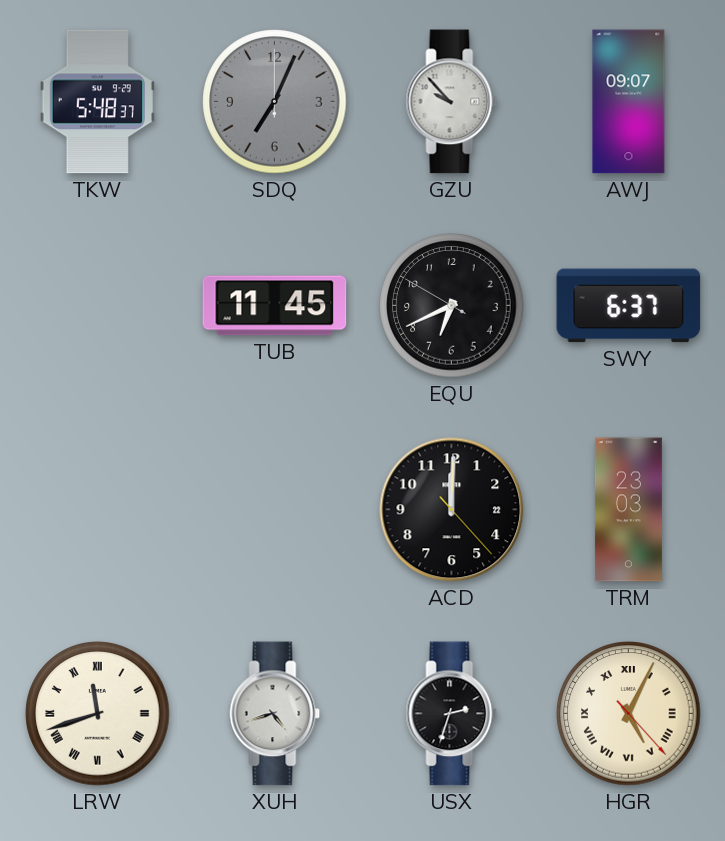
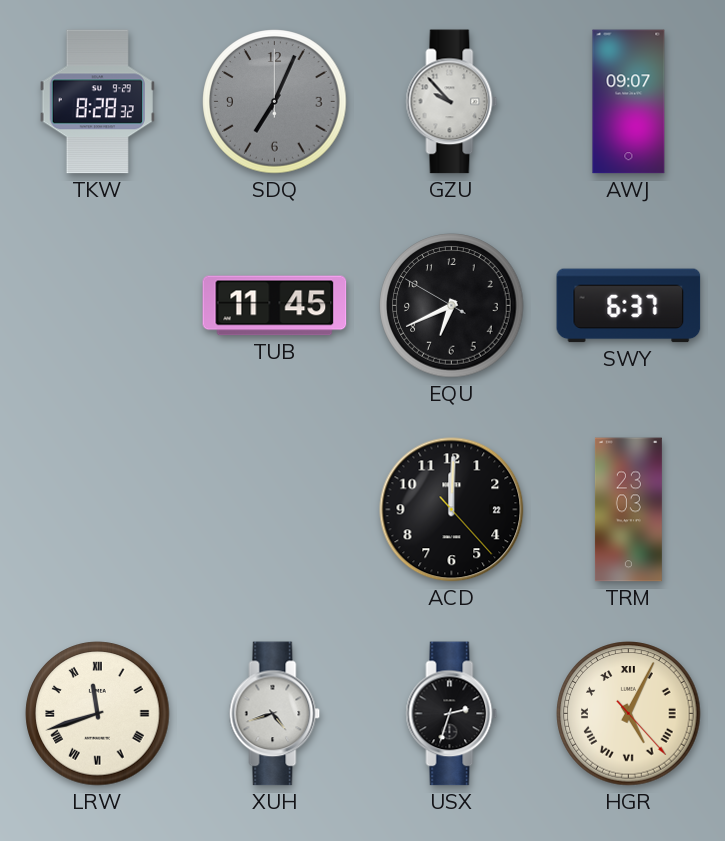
TKW: 5:48 -> 8:28
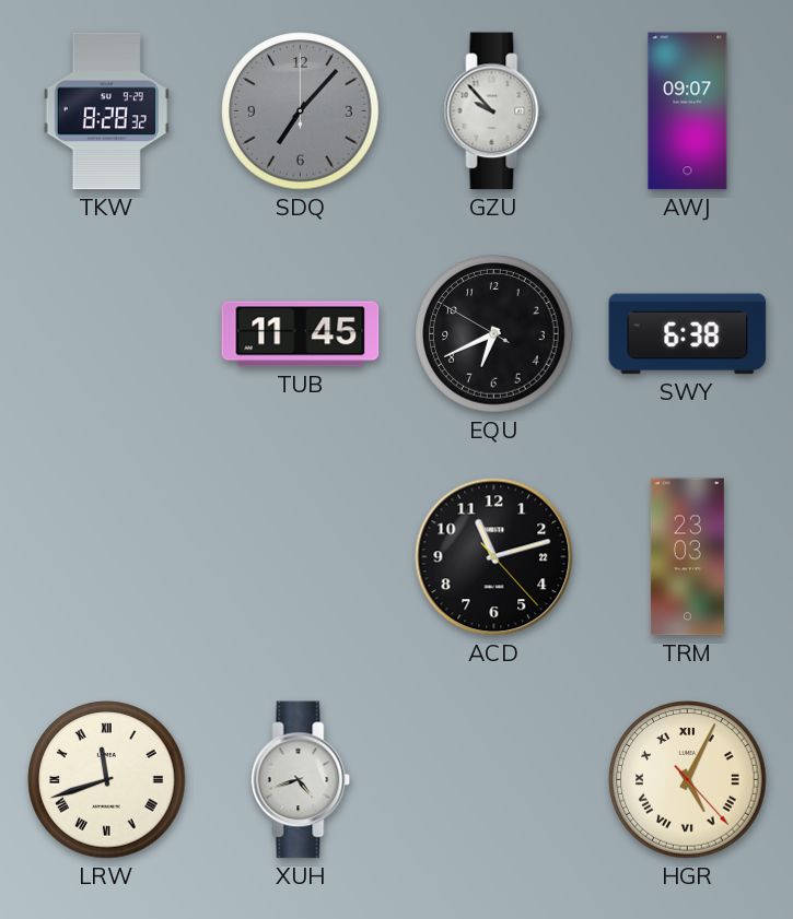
SDQ: 7:04 -> 7:07
SWY: 6:37 -> 6:38
ACD: 12:00 -> 11:12
USX: 2:33 -> none
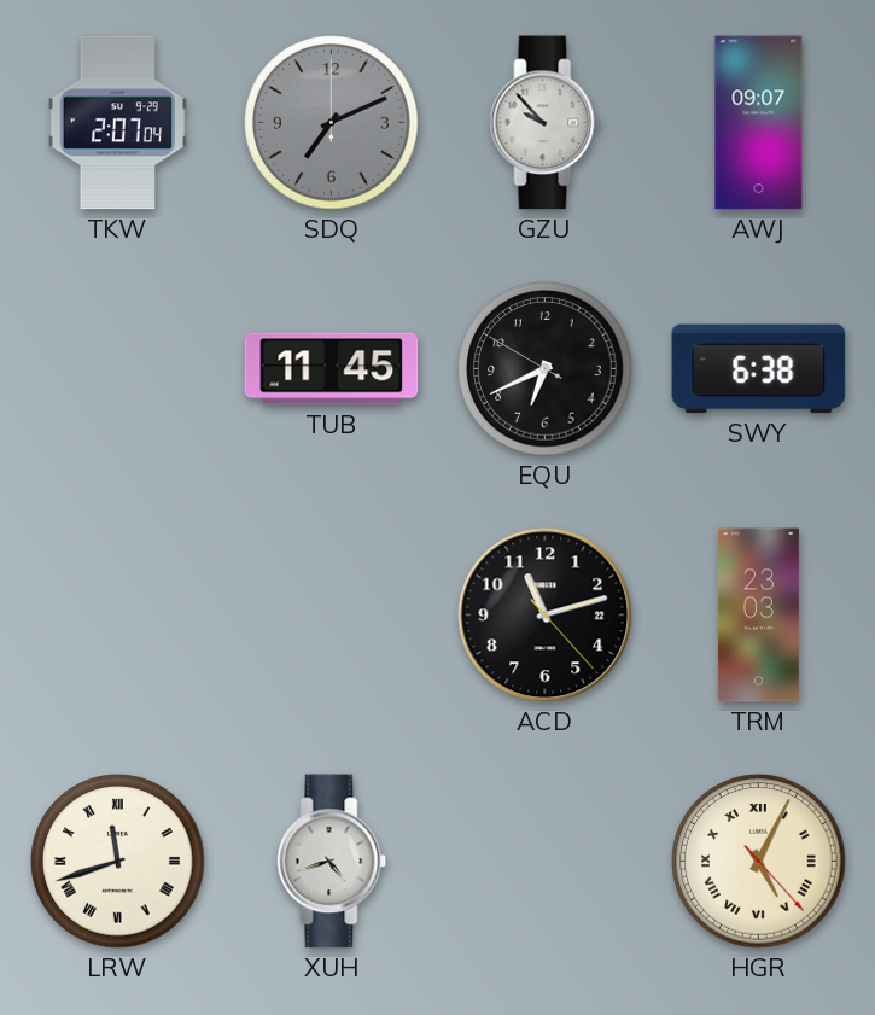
TKW: 8:28 -> 2:07
SDQ: 7:07 -> 7:11
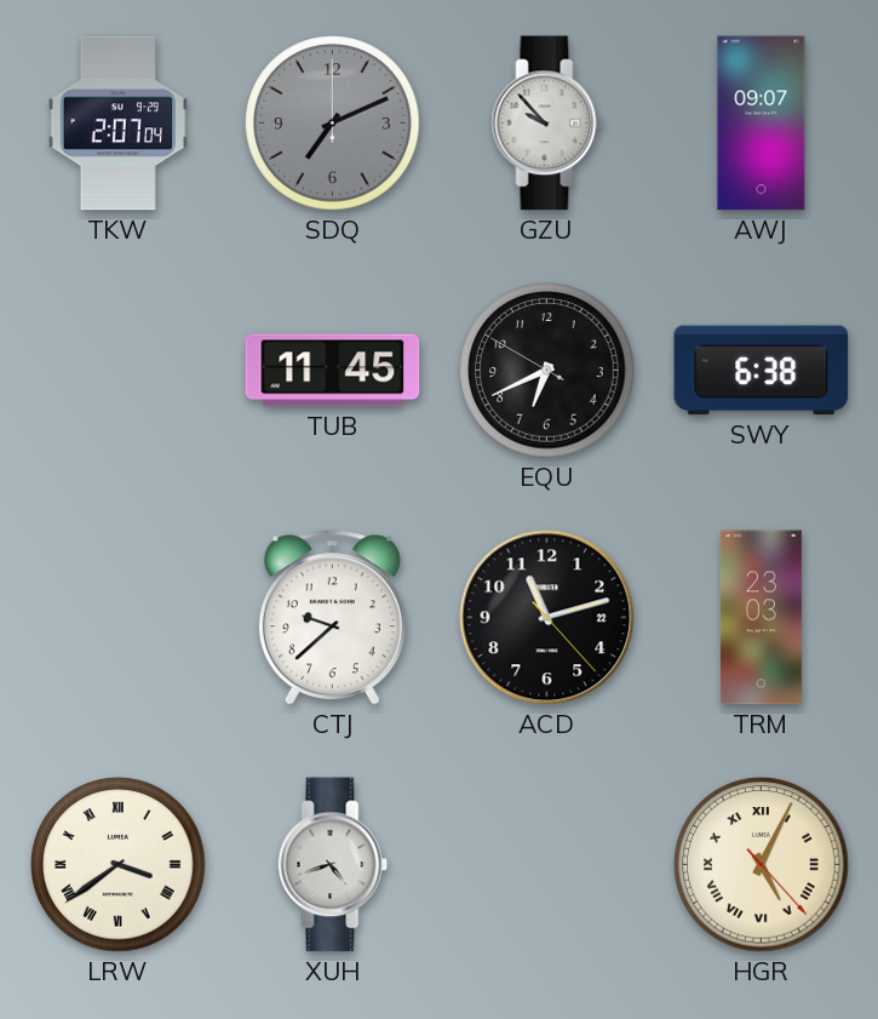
CTJ: none -> 9:38
LRW: 11:42 -> 3:39
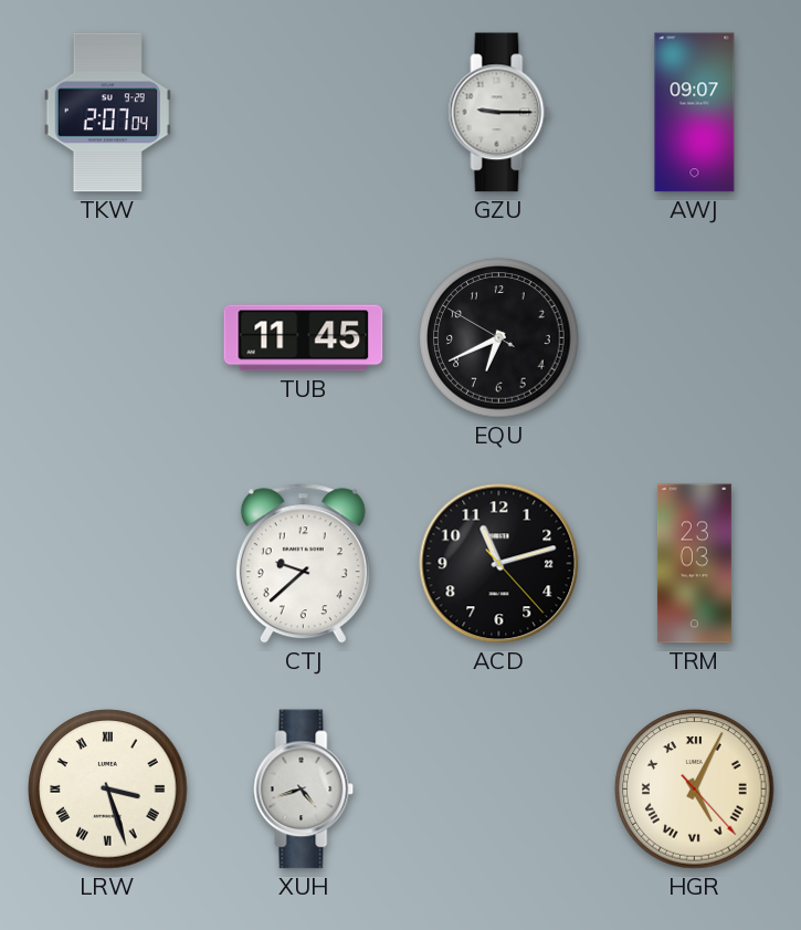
SDQ: 7:11 -> none
GZU: 9:53 -> 9:15
SWY: 6:38 -> none
LRW: 3:39 -> 3:27
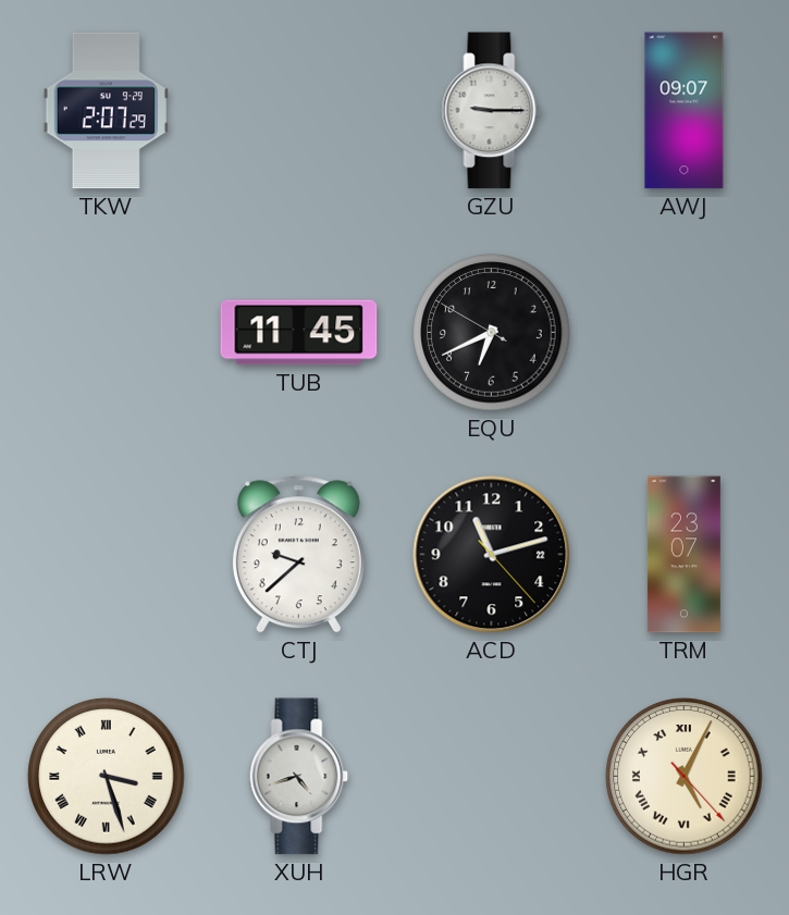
TKW: 2:07:04 -> 2:07:29
TRM: 23:03 -> 23:07
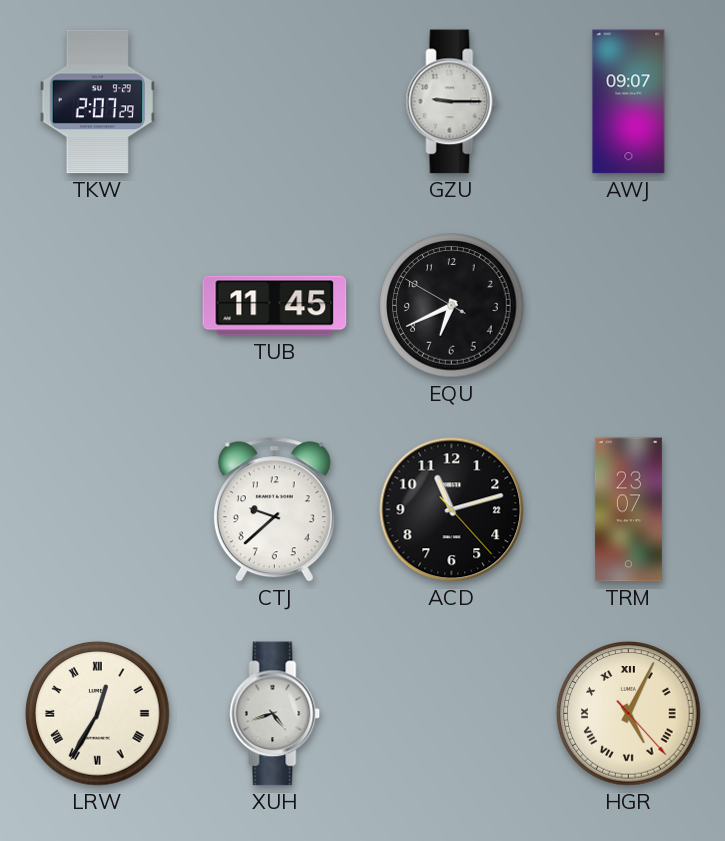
LRW: 3:27 -> 12:35
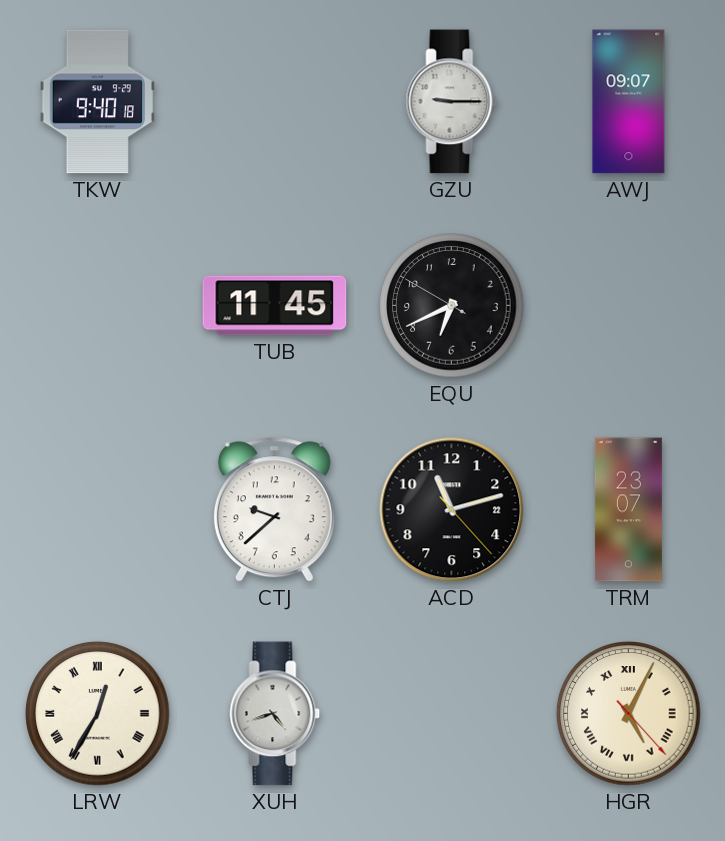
TKW: 2:07 -> 9:40
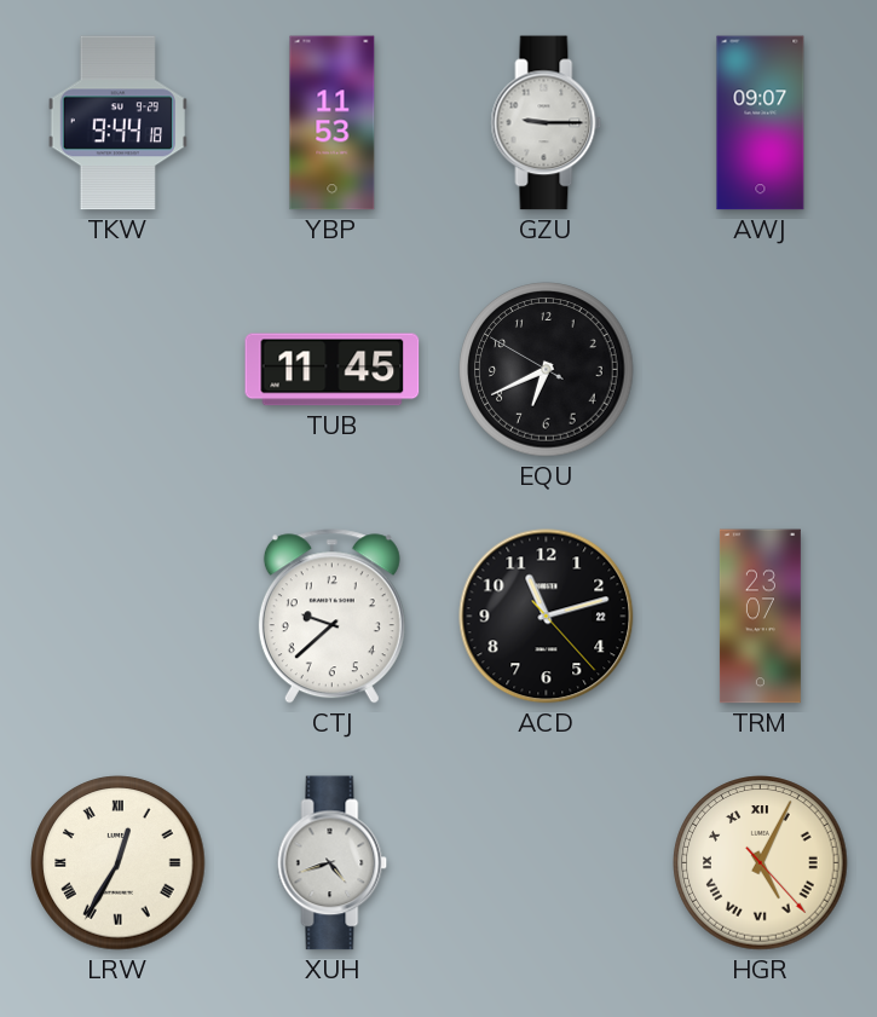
TKW: 9:40 -> 9:44
YBP: none -> 11:53
